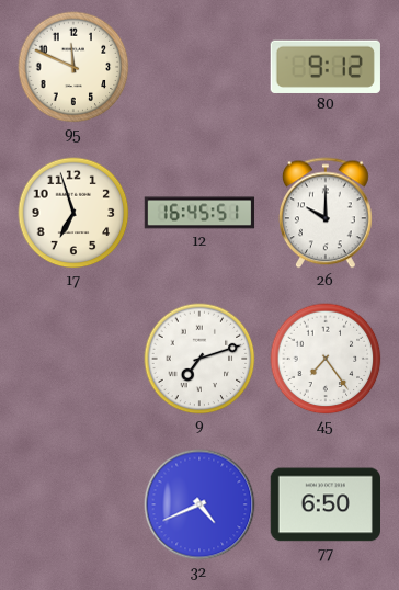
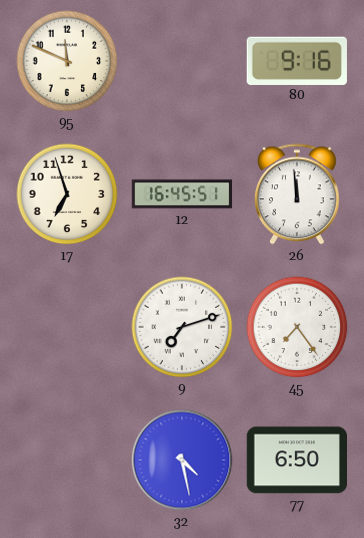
80: 9:12 -> 9:16
26: 10:00 -> 11:59
32: 4:41 -> 4:28
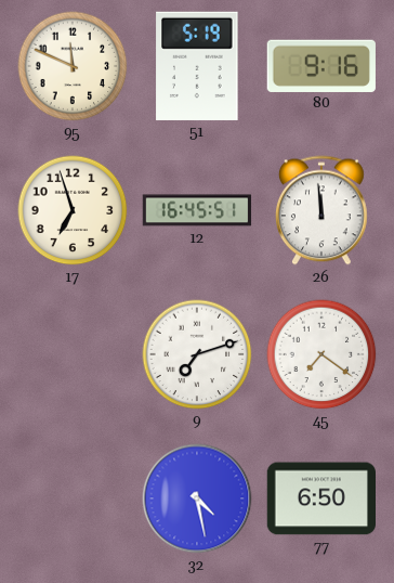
51: none -> 5:19
45: 7:24 -> 7:21
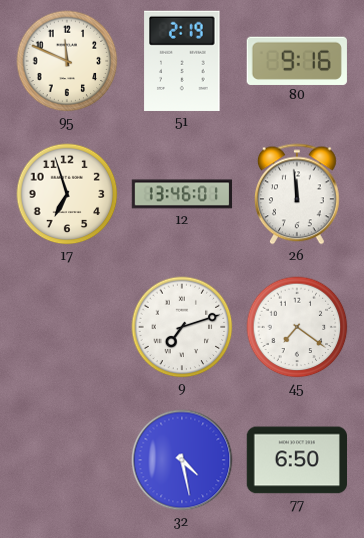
51: 5:19 -> 2:19
12: 16:45 -> 13:46
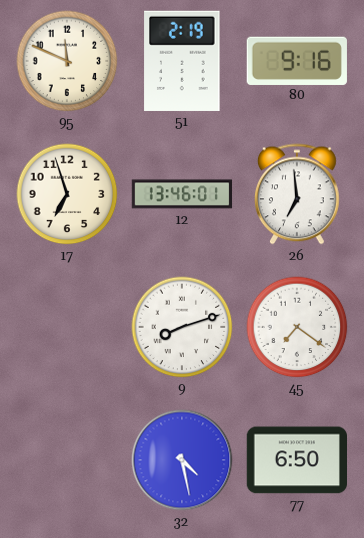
26: 11:59 -> 6:59
9: 7:12 -> 8:12
